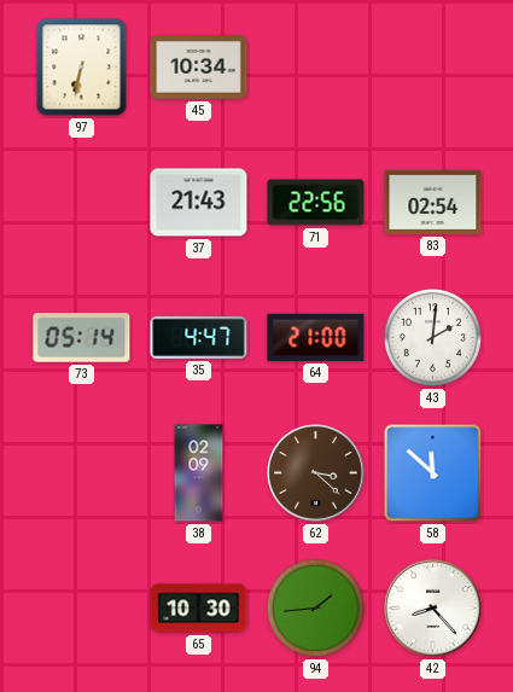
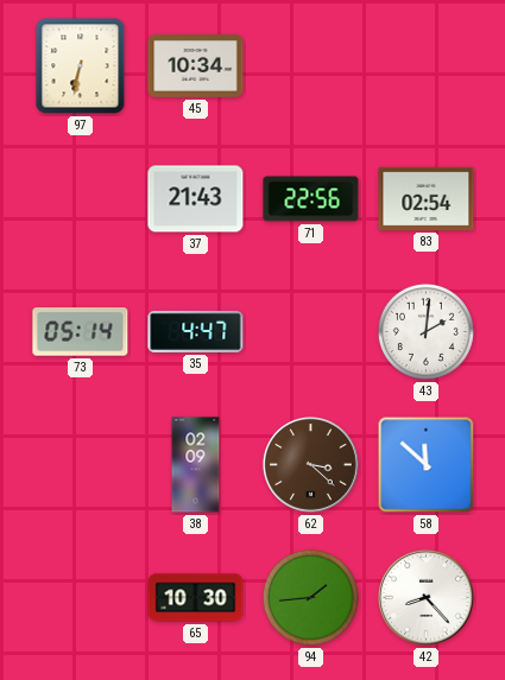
64: 21:00 -> none
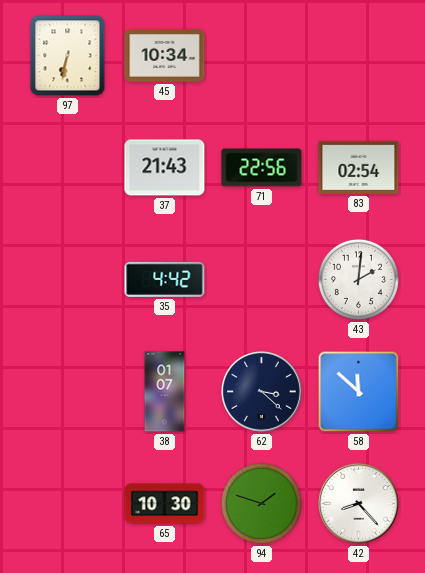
73: 05:14 -> none
35: 4:47 -> 4:42
38: 02:09 -> 01:07
62 dial: brown -> navy
94: 1:44 -> 1:48
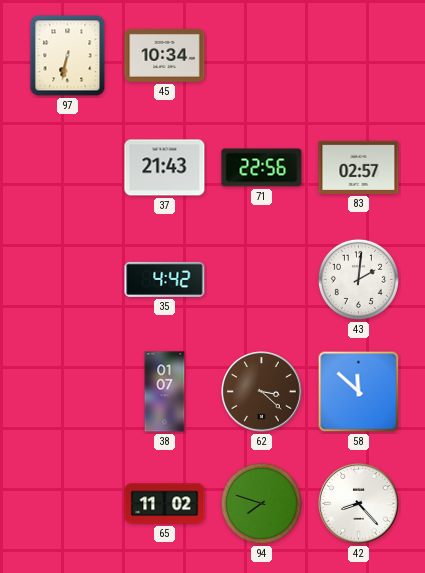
83: 02:54 -> 02:57
62 dial: navy -> brown
65: 10:30 -> 11:02
94: 1:48 -> 7:48
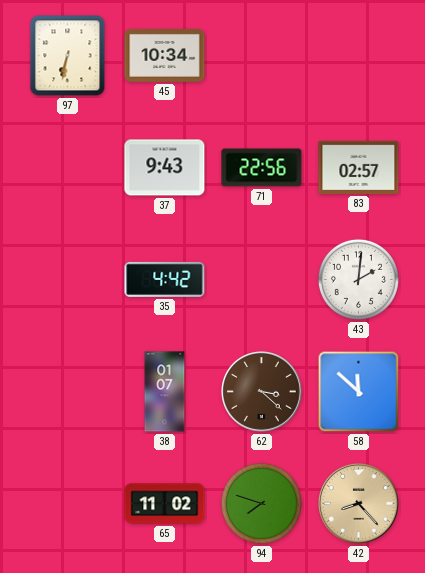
37: 21:43 -> 9:43
42 dial: white -> champagne
